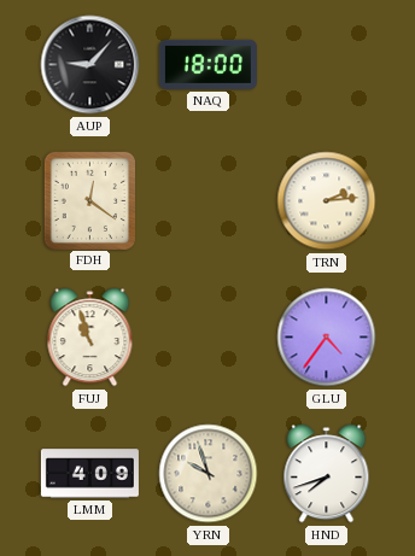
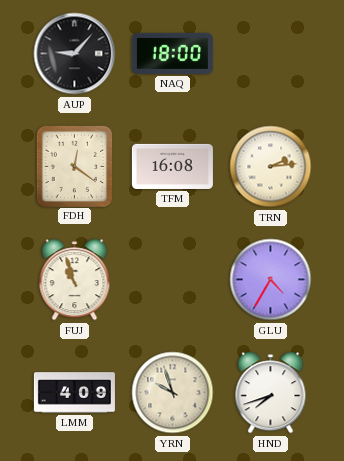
TFM: none -> 16:08
GLU: 4:36 -> 4:35
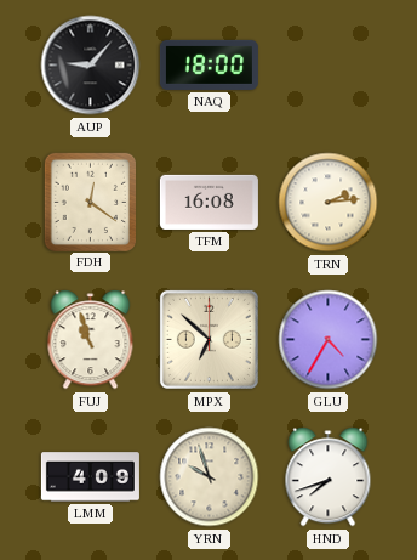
MPX: none -> 6:52
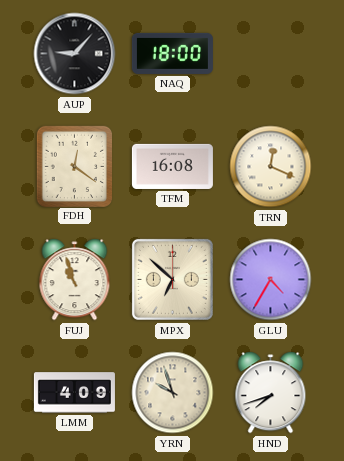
TRN: 2:14 -> 12:19
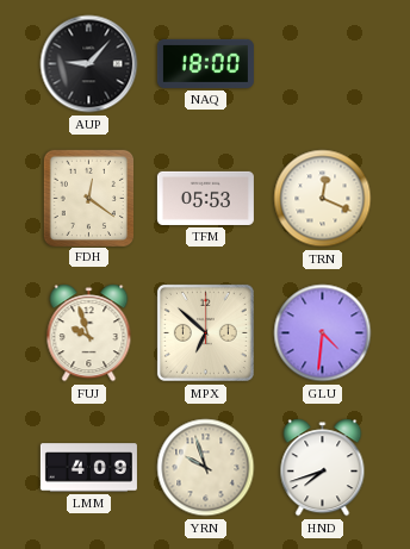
TFM: 16:08 -> 05:53
FUJ: 10:57 -> 9:57
GLU: 4:35 -> 4:31
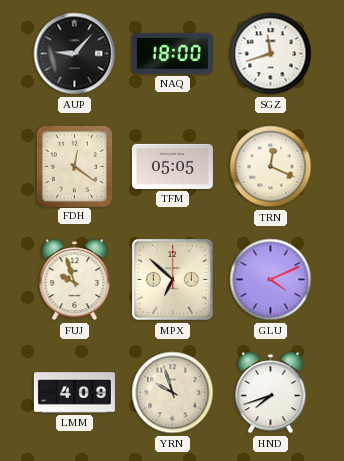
SGZ: none -> 11:42
TFM: 05:53 -> 05:05
GLU: 4:31 -> 4:11
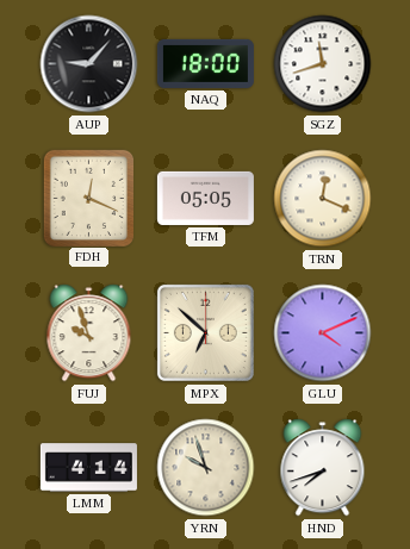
FDH: 12:21 -> 12:19
LMM: 4:09 -> 4:14
